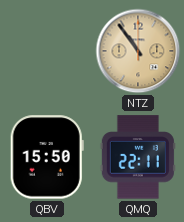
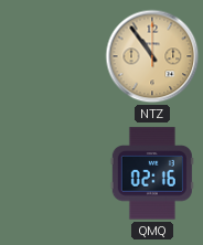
QBV: 15:50 -> none
QMQ: 22:11 -> 02:16
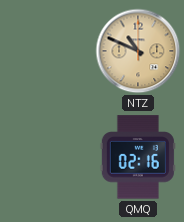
NTZ: 10:54 -> 10:49
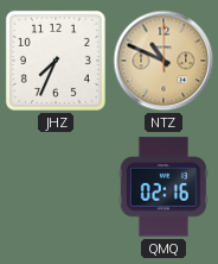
JHZ: none -> 7:34
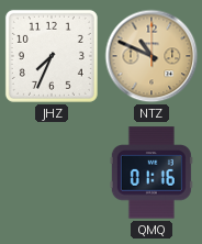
QMQ: 02:16 -> 01:16
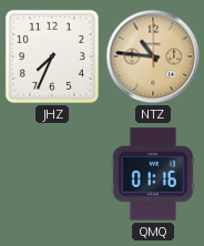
NTZ: 10:49 -> 10:46
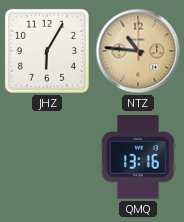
JHZ: 7:34 -> 6:05
QMQ: 01:16 -> 13:16
